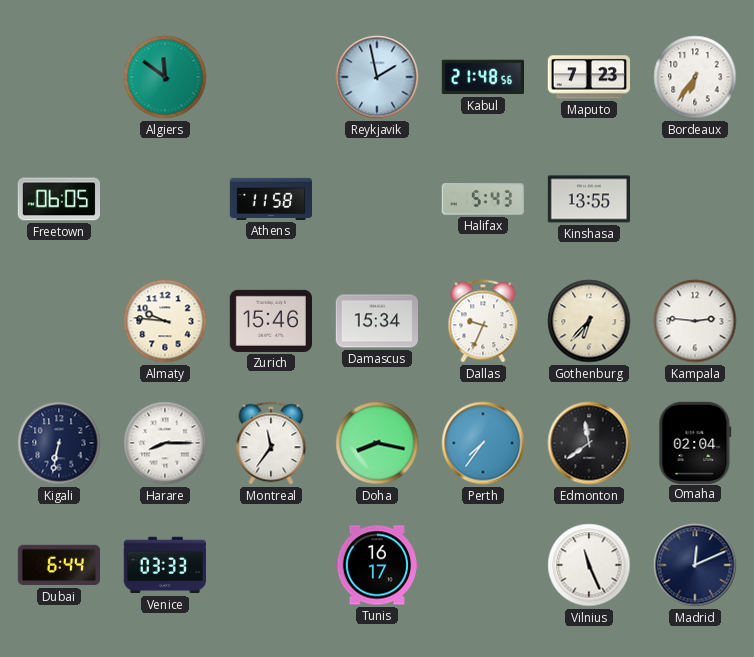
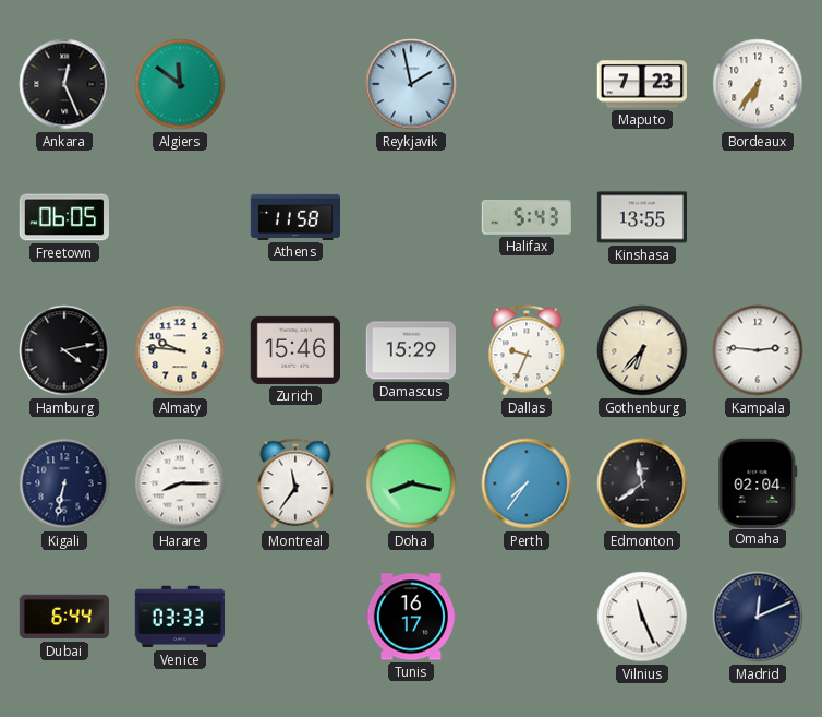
Ankara: none -> 12:26
Kabul: 21:48 -> none
Hamburg: none -> 4:13
Damascus: 15:34 -> 15:29
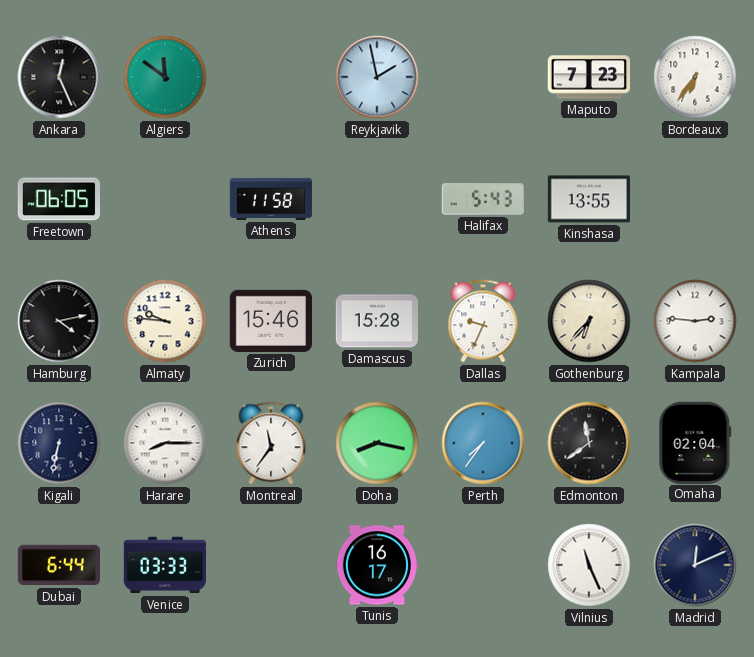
Damascus: 15:29 -> 15:28
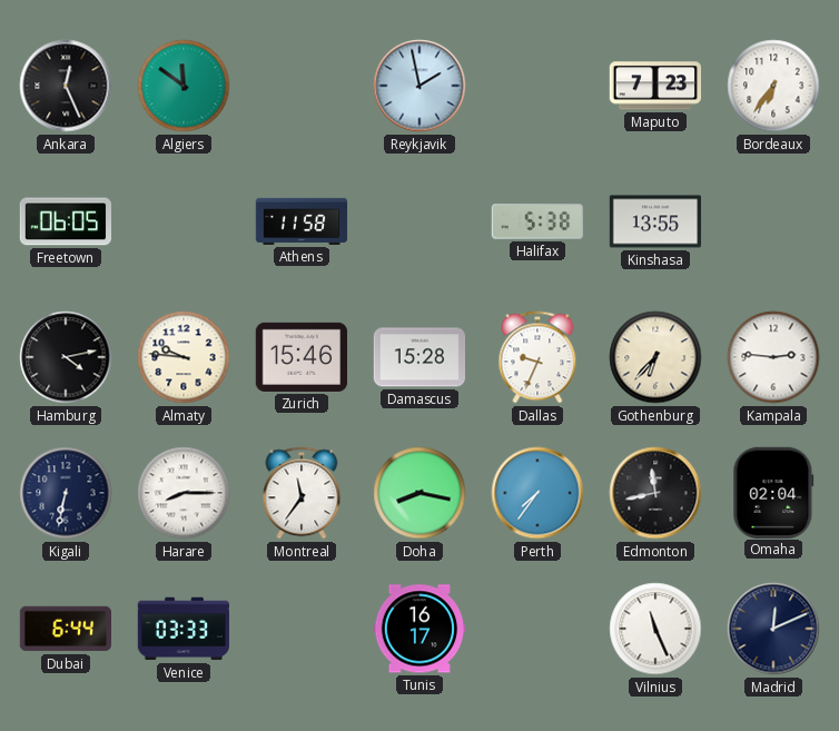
Halifax: 5:43 -> 5:38
Edmonton: 11:39 -> 11:43
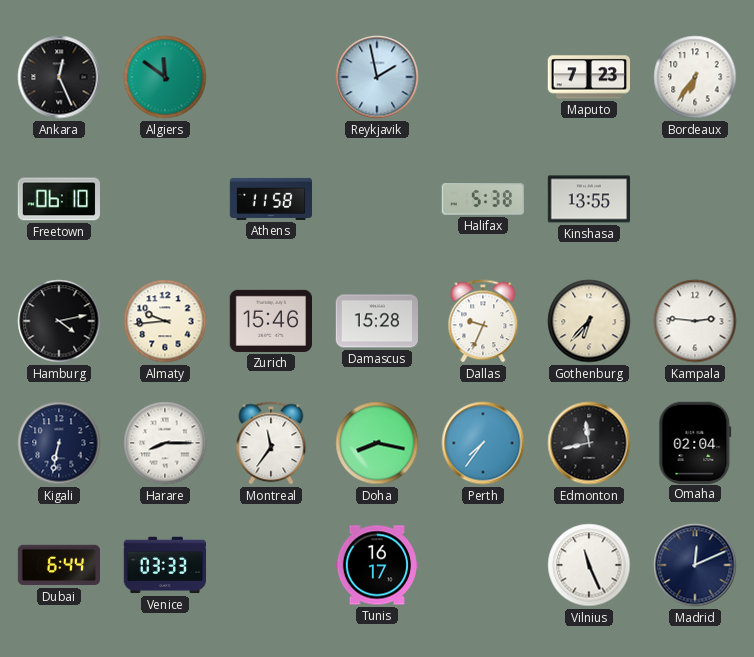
Freetown: 06:05 -> 06:10
Almaty: 9:46 -> 9:44
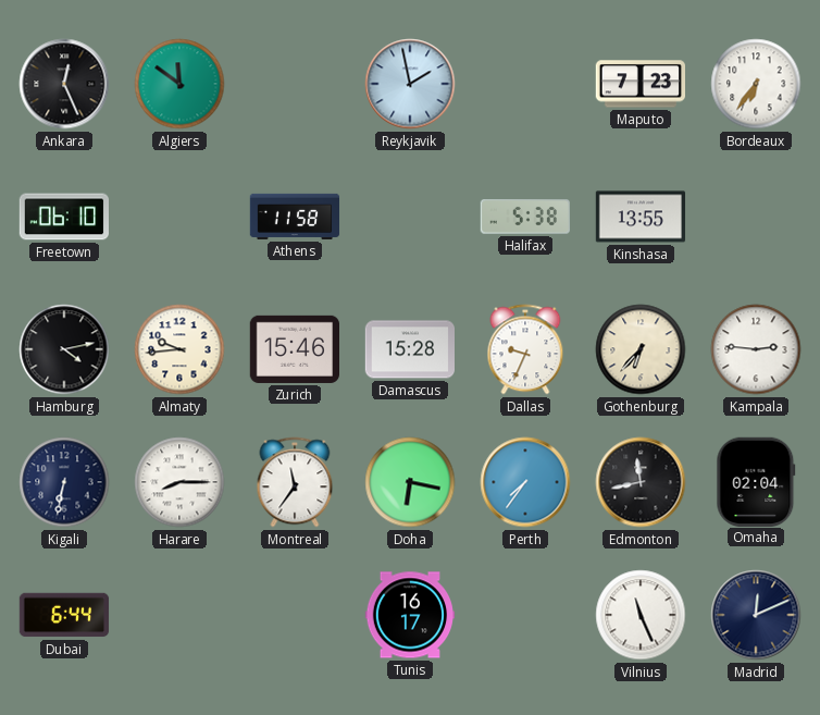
Doha: 8:17 -> 6:17
Venice: 03:33 -> none
